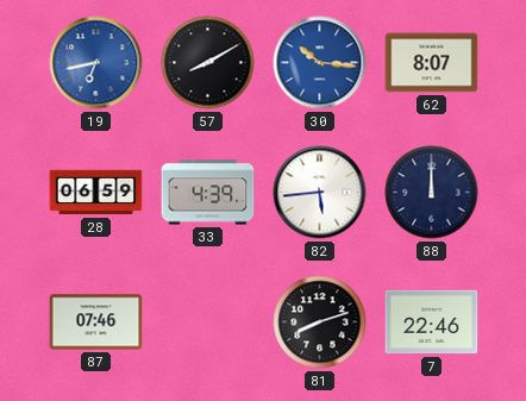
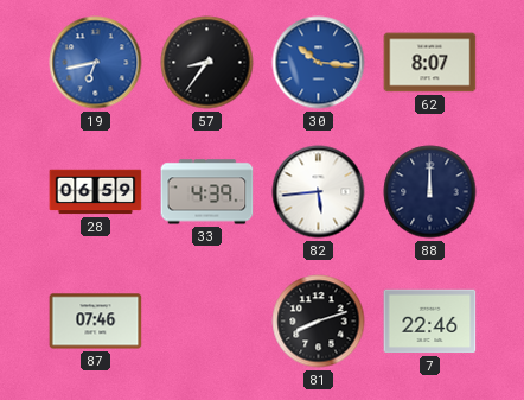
57: 8:10 -> 8:36
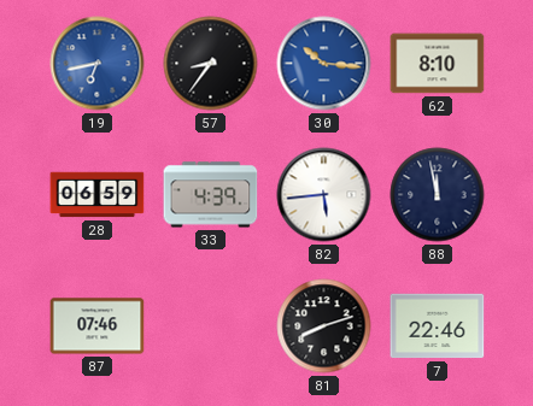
62: 8:07 -> 8:10
88: 12:00 -> 11:58
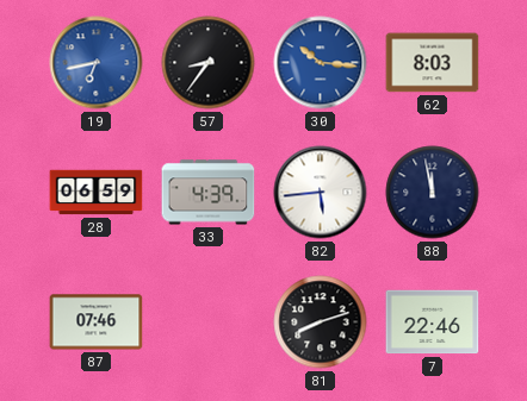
62: 8:10 -> 8:03
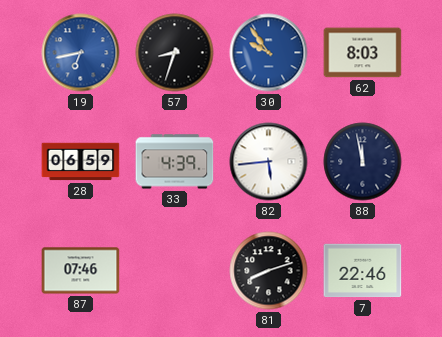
57: 8:36 -> 8:33
30: 10:16 -> 9:54
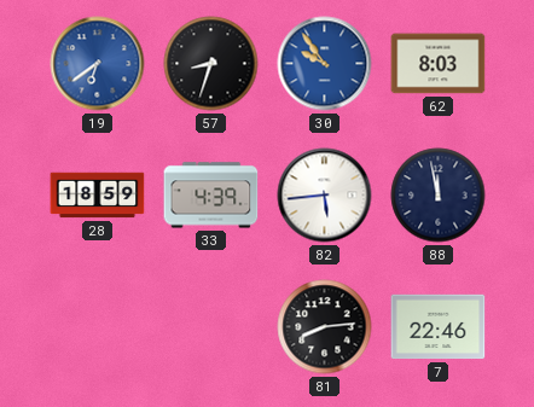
19: 6:43 -> 6:39
28: 06:59 -> 18:59
87: 07:46 -> none
81: 8:12 -> 8:14
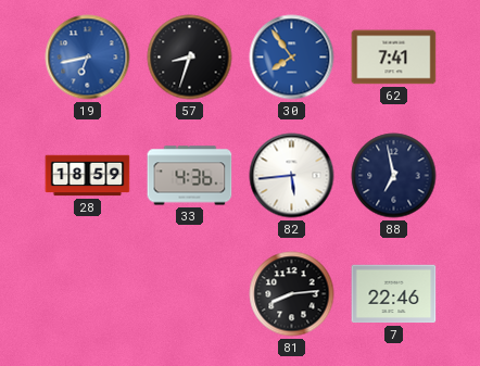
19: 6:39 -> 6:43
30: 9:54 -> 7:54
62: 8:03 -> 7:41
33: 4:39 -> 4:36
88: 11:58 -> 6:58
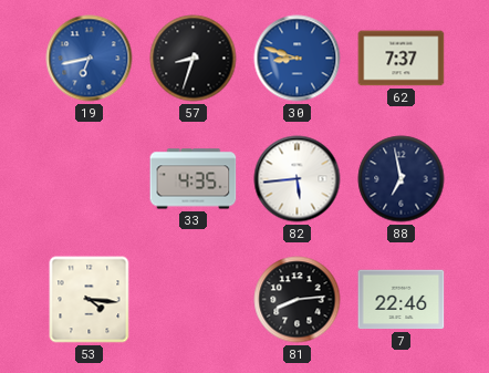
30: 7:54 -> 8:48
62: 7:41 -> 7:37
28: 18:59 -> none
33: 4:36 -> 4:35
53: none -> 4:16
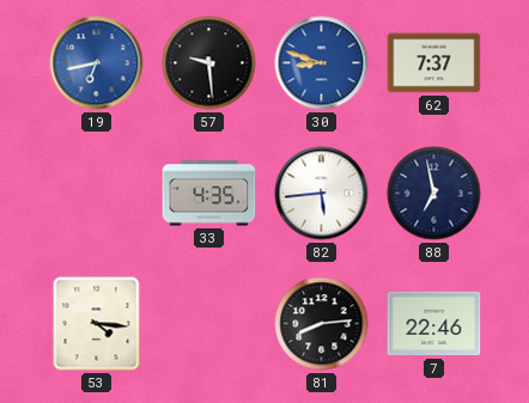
57: 8:33 -> 9:29
